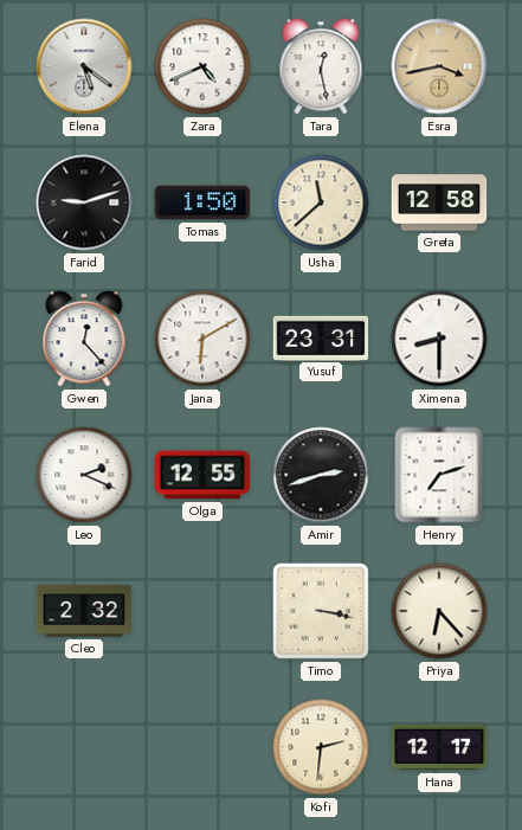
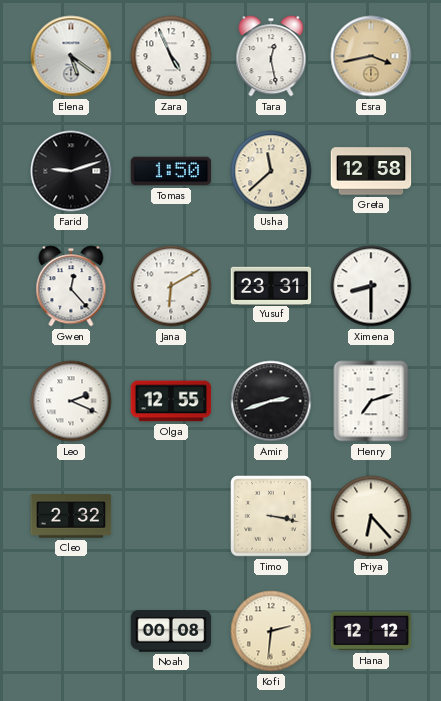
Zara: 4:41 -> 4:56
Noah: none -> 00:08
Hana: 12:17 -> 12:12
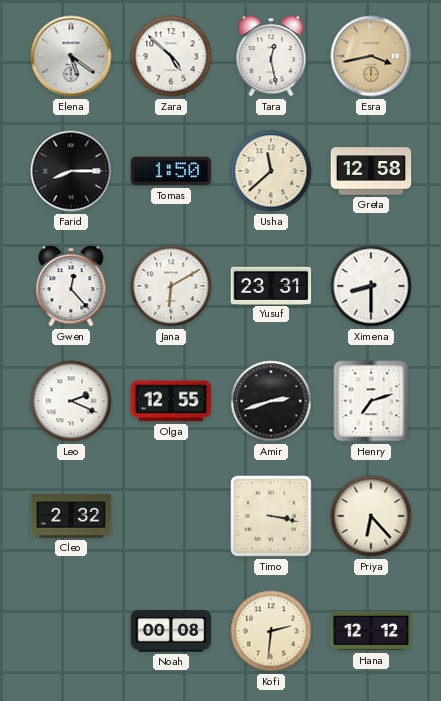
Zara: 4:56 -> 4:52
Farid: 9:12 -> 8:15
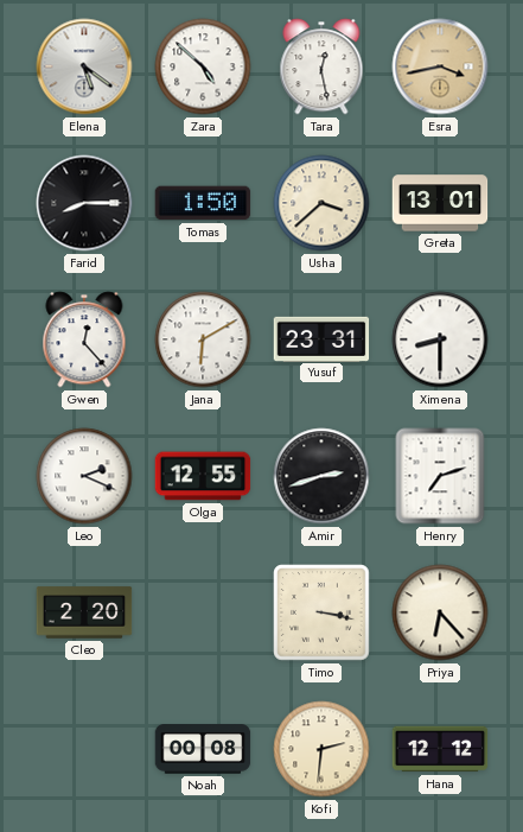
Usha: 11:38 -> 3:38
Greta: 12:58 -> 13:01
Cleo: 2:32 -> 2:20
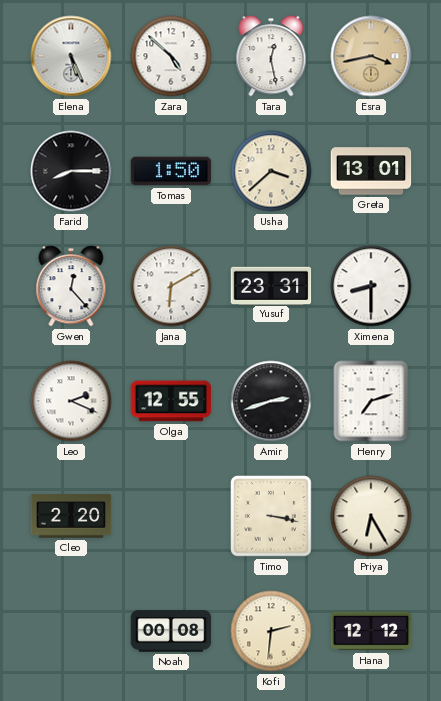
Elena: 5:21 -> 5:26
Priya: 6:23 -> 6:25
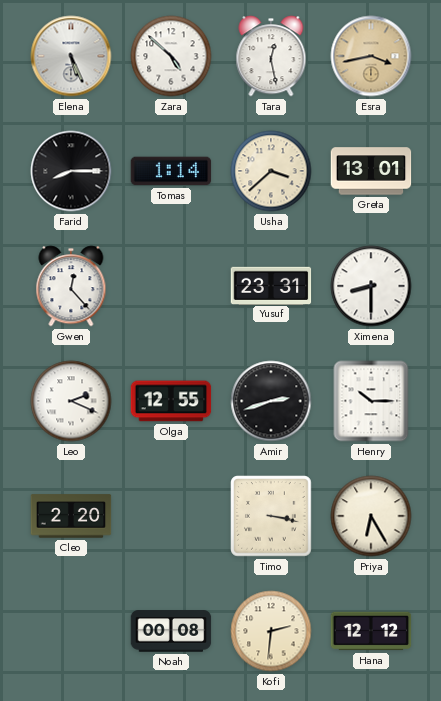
Tomas: 1:50 -> 1:14
Jana: 6:10 -> none
Henry: 7:12 -> 10:15
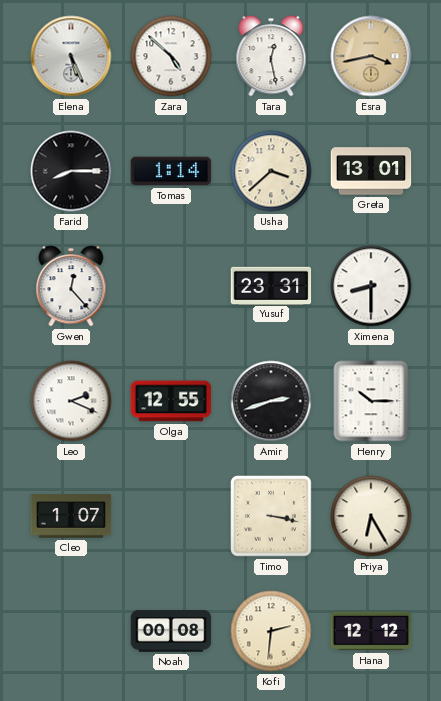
Cleo: 2:20 -> 1:07
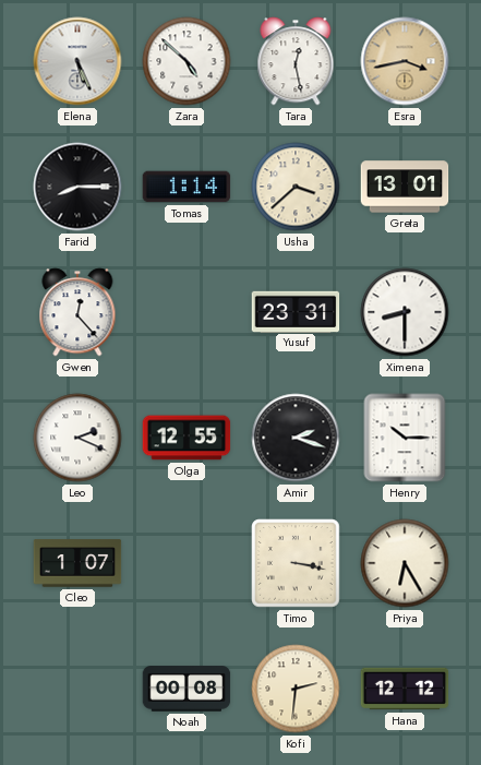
Amir: 2:42 -> 2:18
